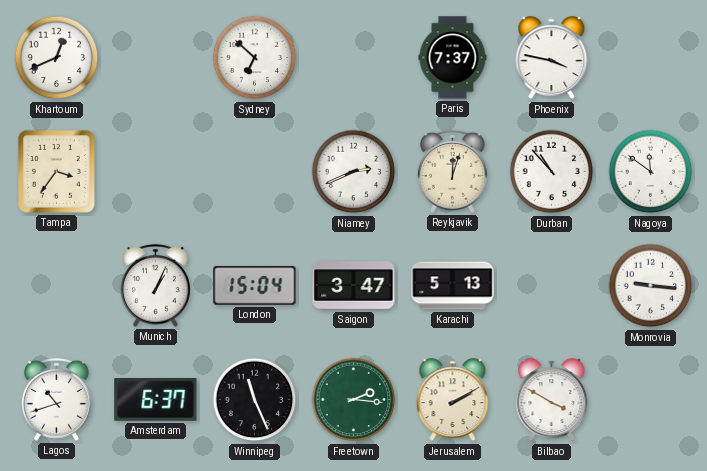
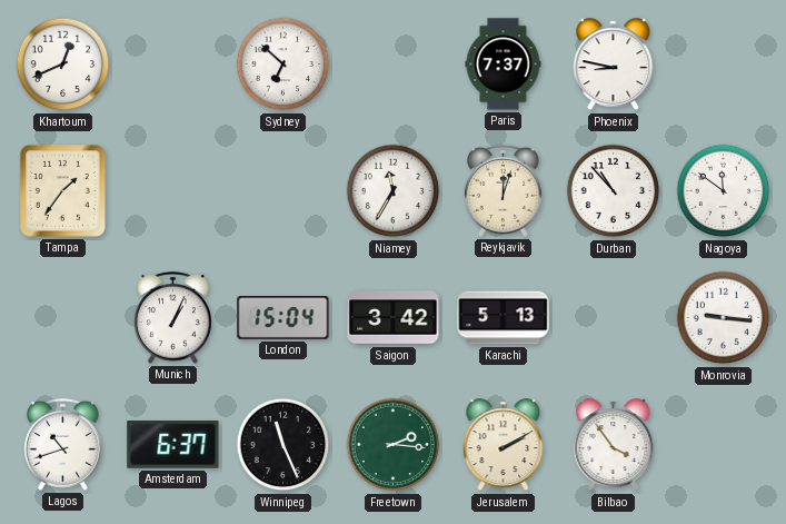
Phoenix: 3:47 -> 8:47
Tampa: 3:36 -> 1:36
Niamey: 2:41 -> 11:35
Saigon: 3:47 -> 3:42
Bilbao: 3:50 -> 3:54
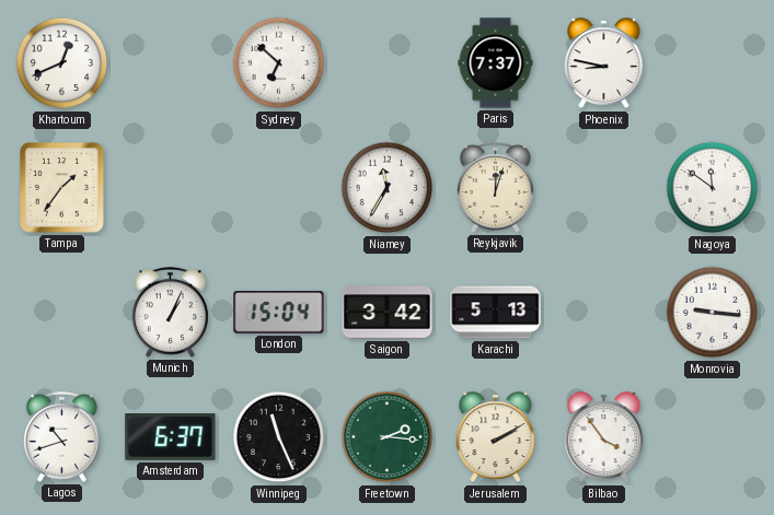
Durban: 10:53 -> none
